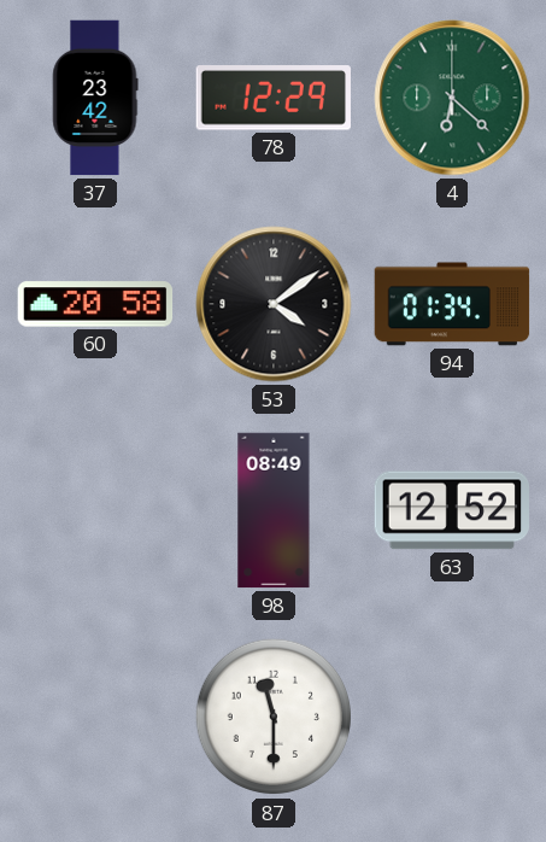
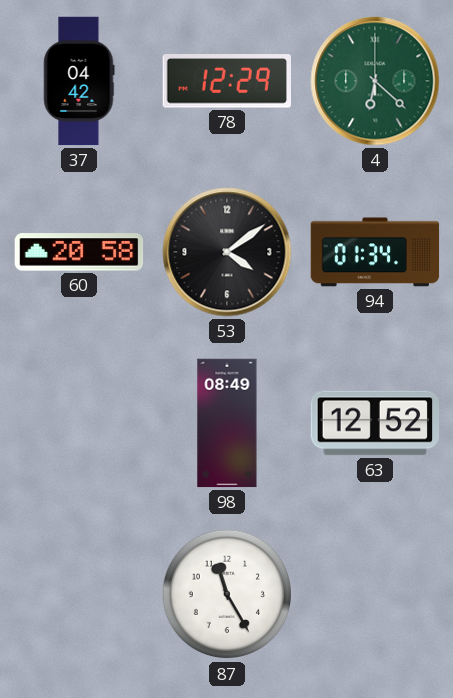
37: 23:42 -> 04:42
87: 11:30 -> 11:25
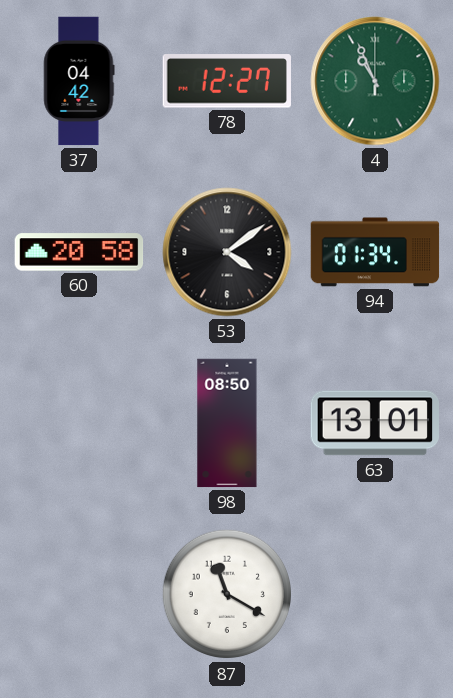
78: 12:29 -> 12:27
4: 6:22 -> 10:56
98: 08:49 -> 08:50
63: 12:52 -> 13:01
87: 11:25 -> 11:20
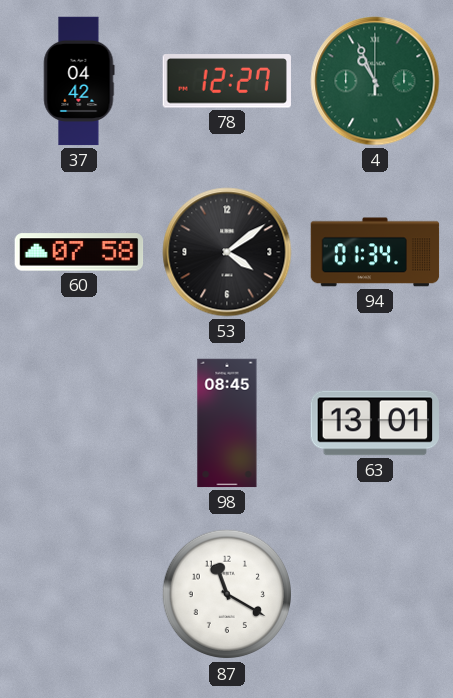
60: 20:58 -> 07:58
98: 08:50 -> 08:45
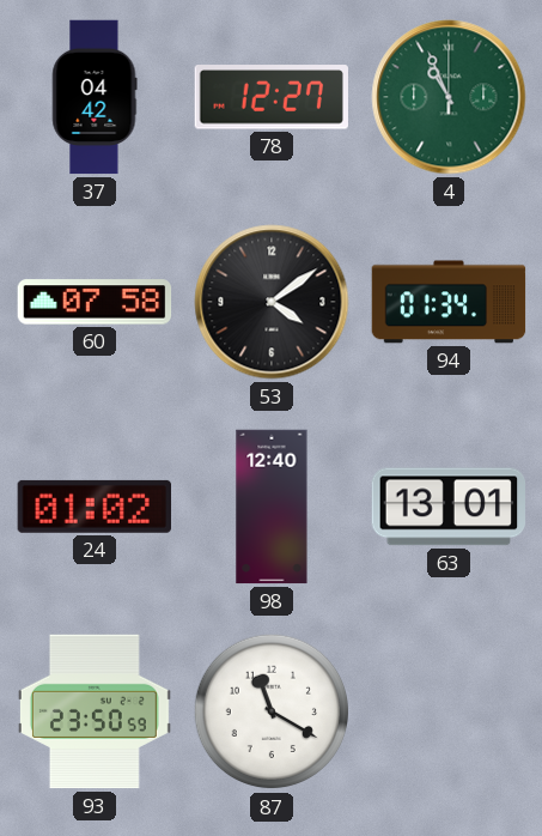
24: none -> 01:02
98: 08:45 -> 12:40
93: none -> 23:50
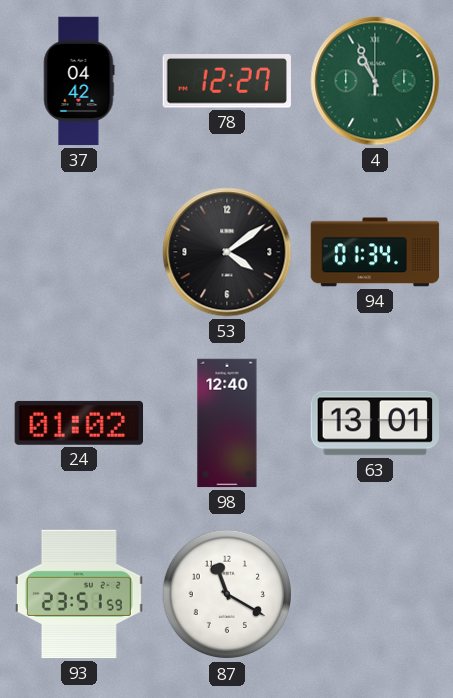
60: 07:58 -> none
93: 23:50 -> 23:51
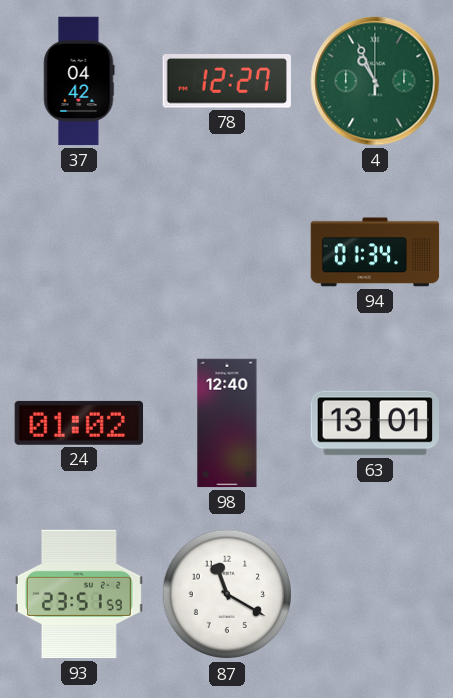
53: 4:09 -> none
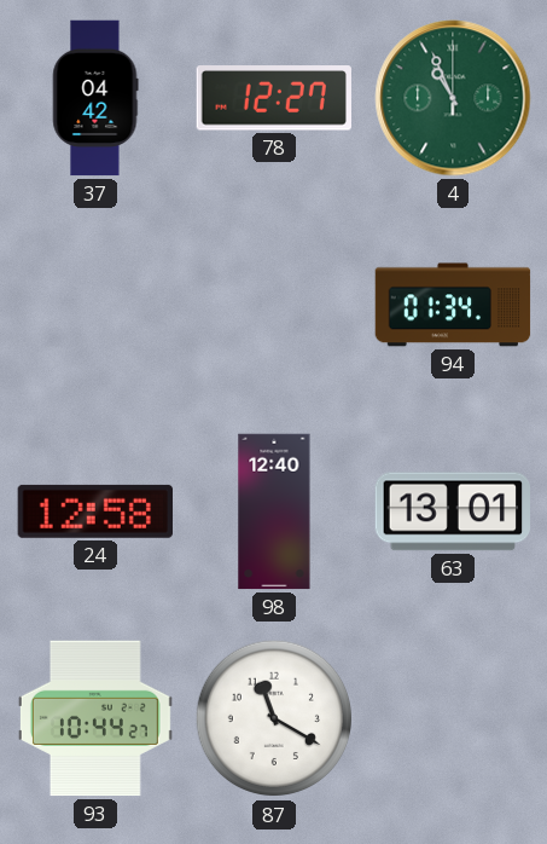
24: 01:02 -> 12:58
93: 23:51 -> 10:44
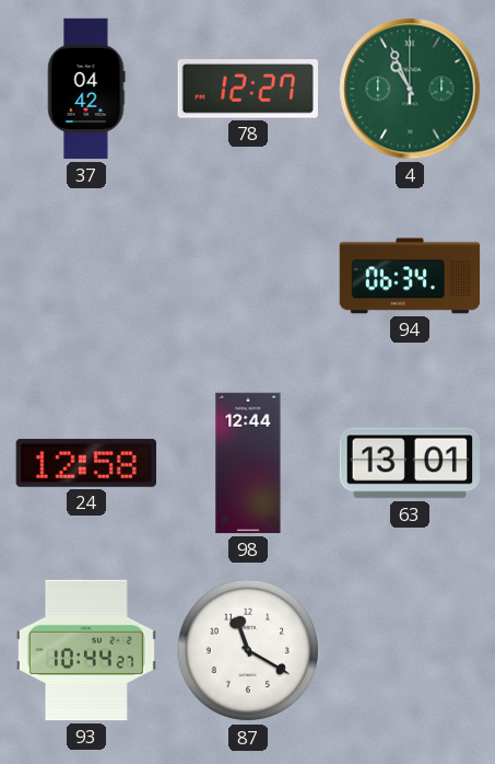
94: 01:34 -> 06:34
98: 12:40 -> 12:44
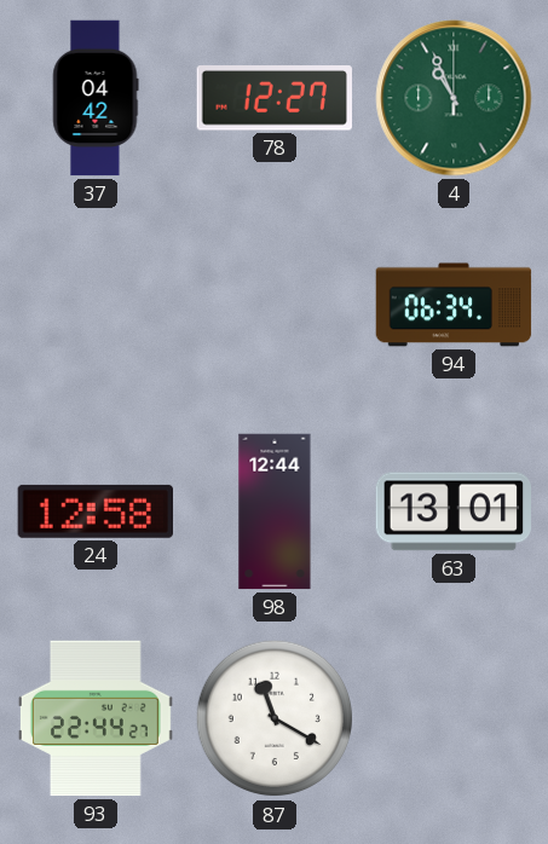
93: 10:44 -> 22:44
